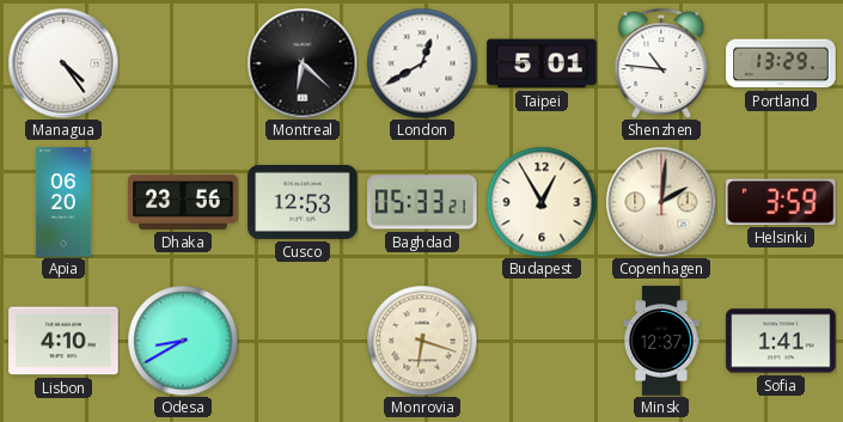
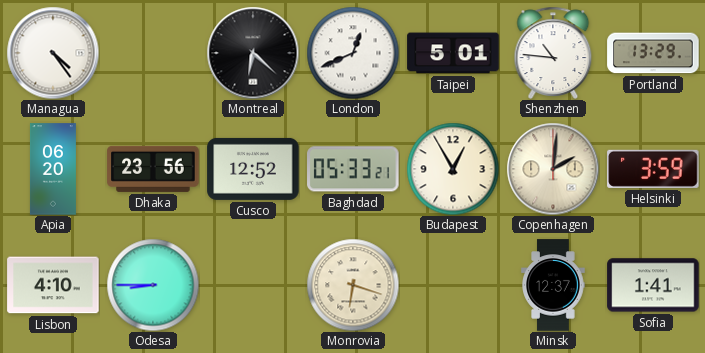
London: 12:40 -> 12:41
Cusco: 12:53 -> 12:52
Odesa: 8:40 -> 8:45
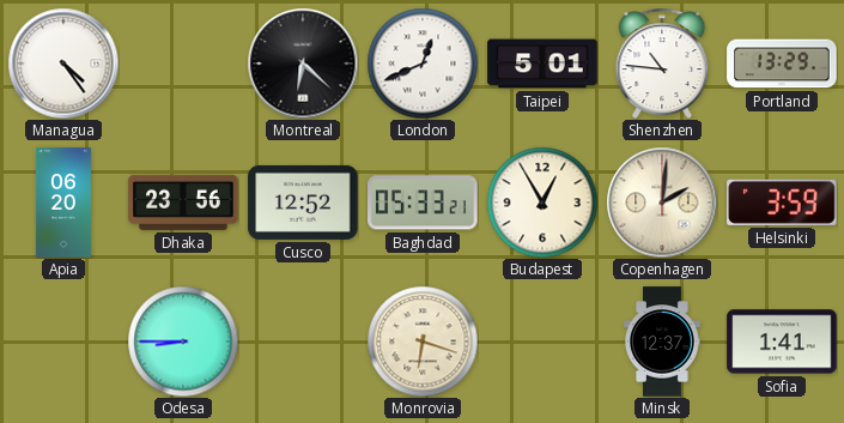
Lisbon: 4:10 -> none
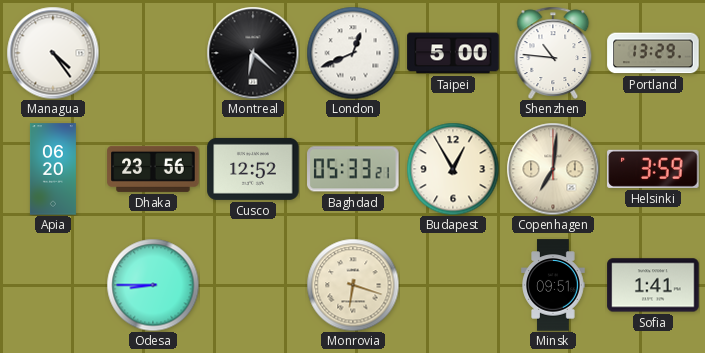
Taipei: 5:01 -> 5:00
Copenhagen: 2:01 -> 7:01
Minsk: 12:37 -> 09:51
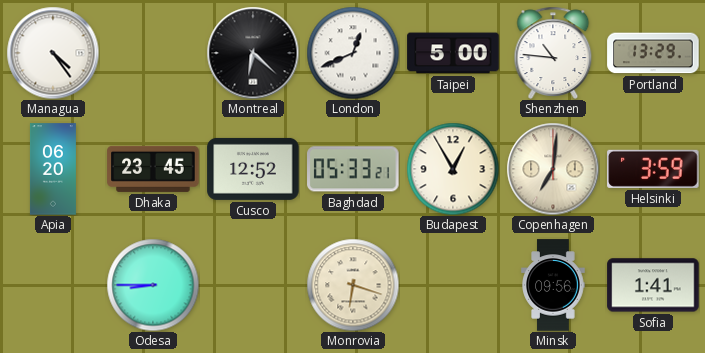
Dhaka: 23:56 -> 23:45
Minsk: 09:51 -> 09:56
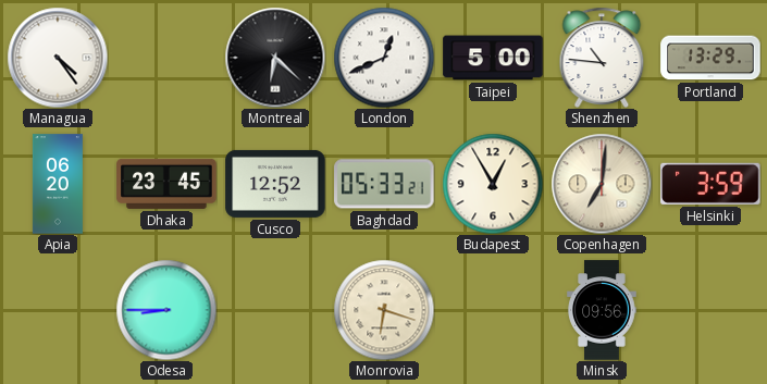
Sofia: 1:41 -> none
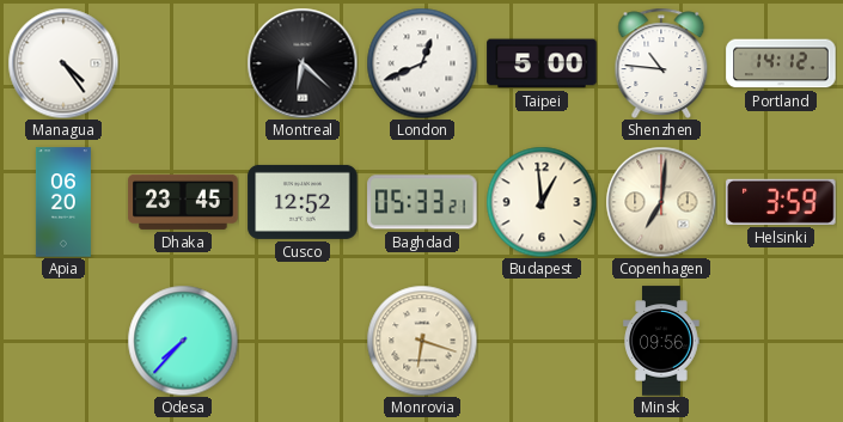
Portland: 13:29 -> 14:12
Budapest: 12:55 -> 12:59
Odesa: 8:45 -> 7:37
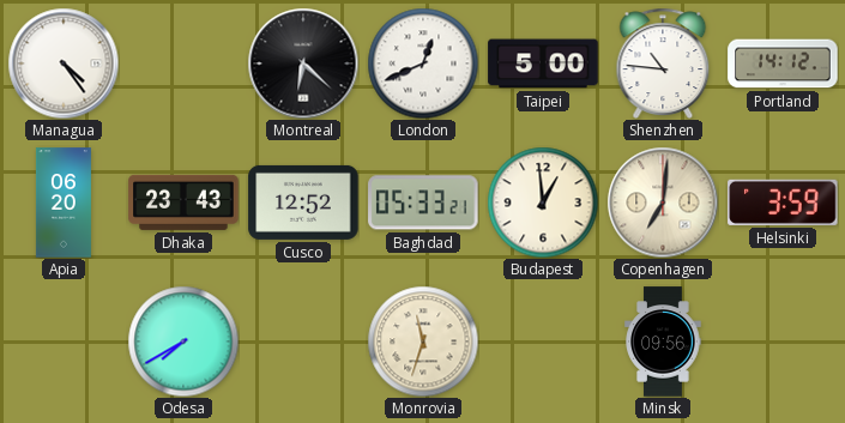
Dhaka: 23:45 -> 23:43
Odesa: 7:37 -> 7:40
Monrovia: 6:18 -> 11:33
